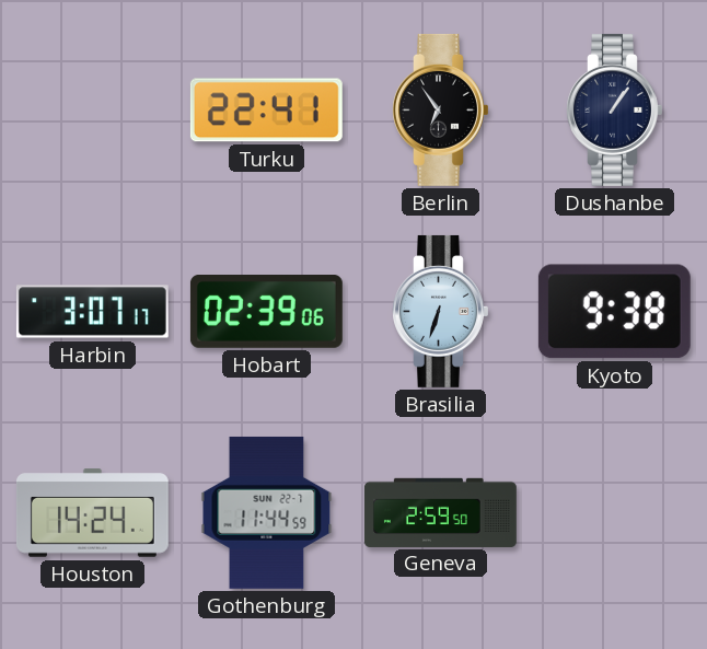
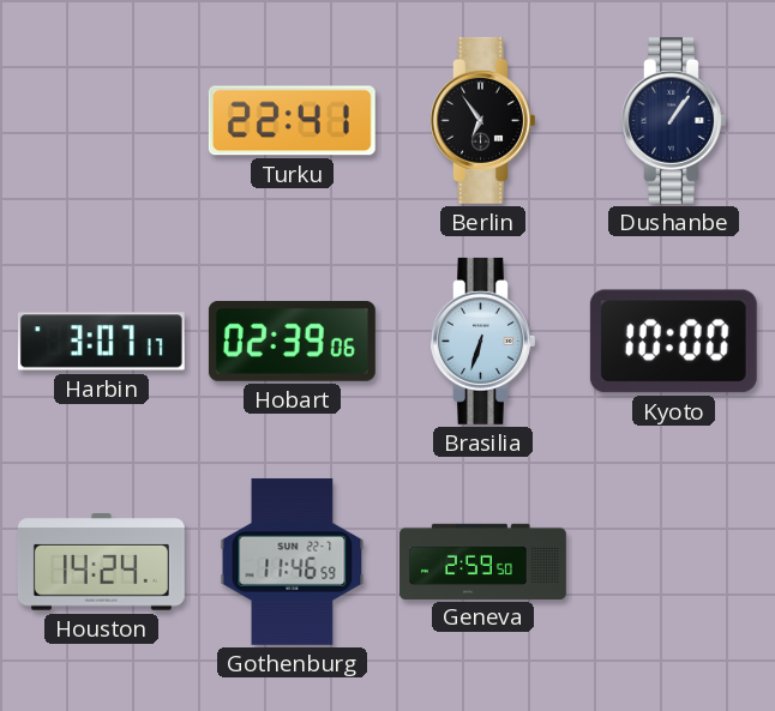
Kyoto: 9:38 -> 10:00
Gothenburg: 11:44 -> 11:46
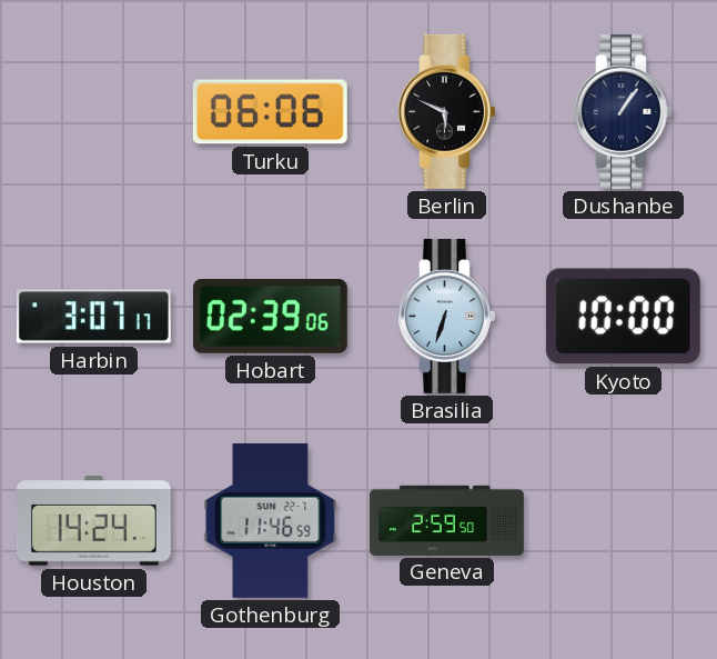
Turku: 22:41 -> 06:06
Berlin: 6:54 -> 5:49
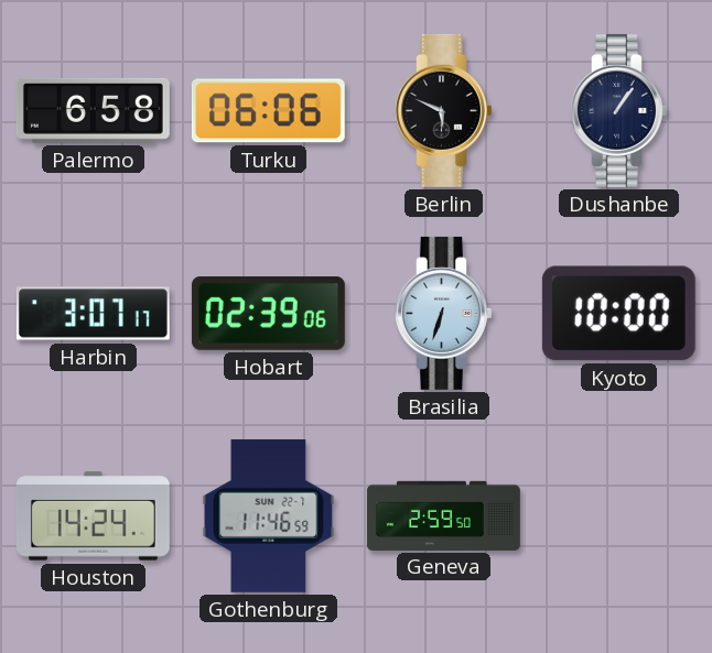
Palermo: none -> 6:58
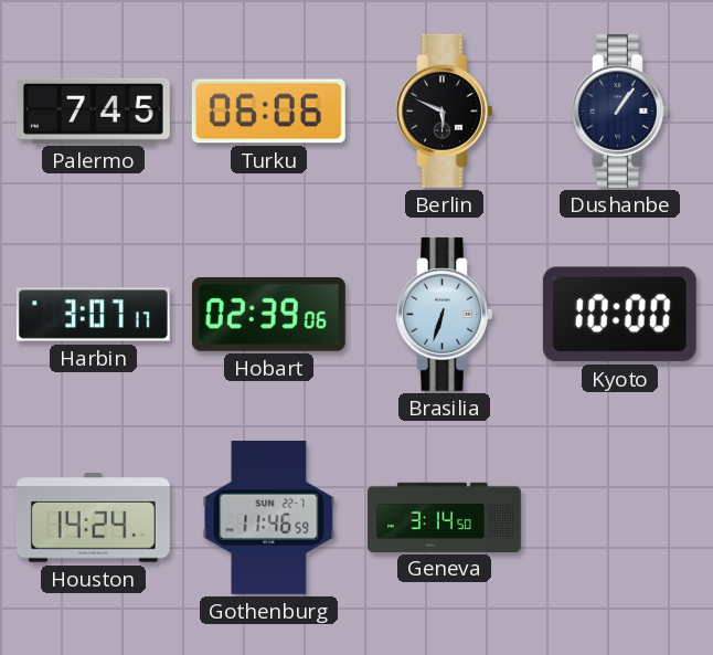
Palermo: 6:58 -> 7:45
Geneva: 2:59 -> 3:14
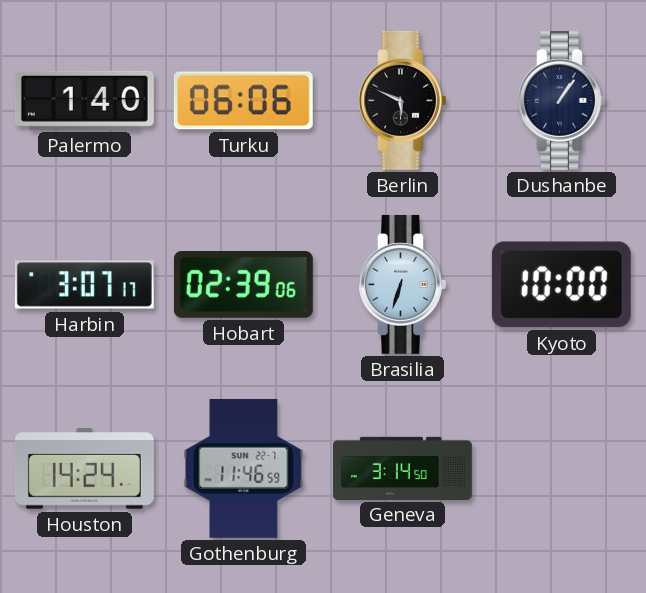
Palermo: 7:45 -> 1:40
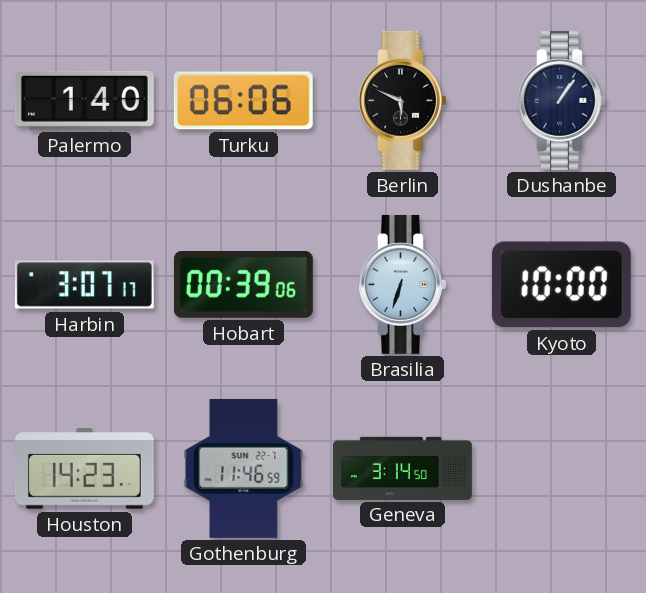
Hobart: 02:39 -> 00:39
Houston: 14:24 -> 14:23
